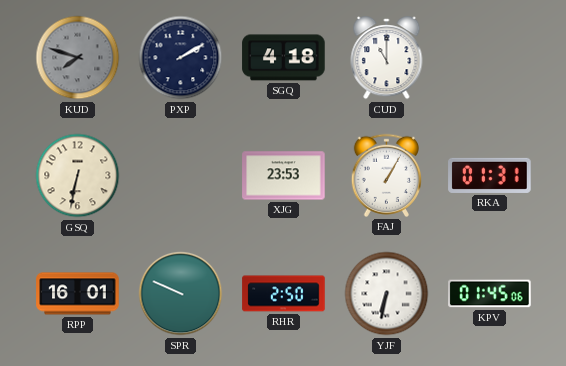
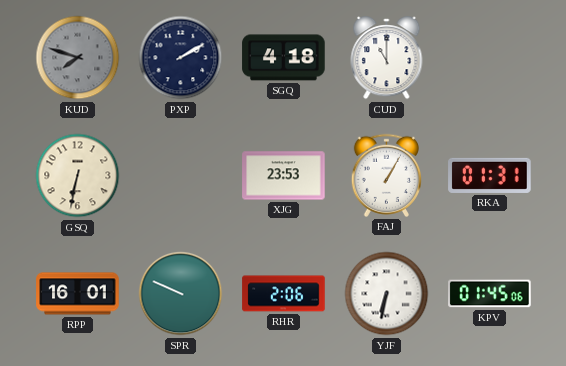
RHR: 2:50 -> 2:06
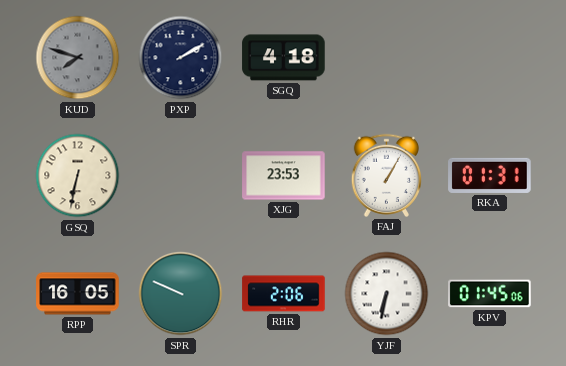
CUD: 11:00 -> none
RPP: 16:01 -> 16:05
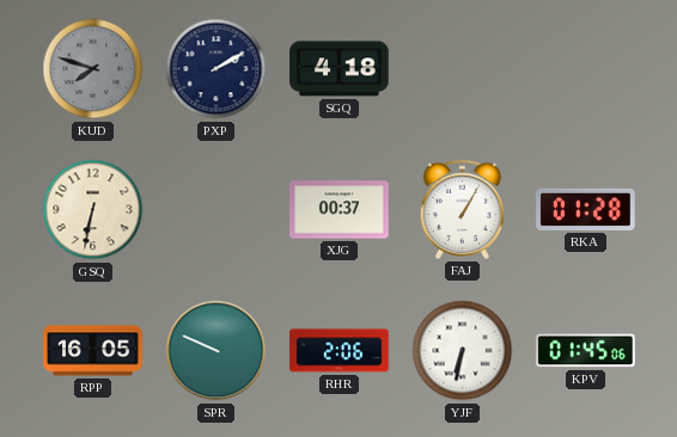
XJG: 23:53 -> 00:37
RKA: 01:31 -> 01:28
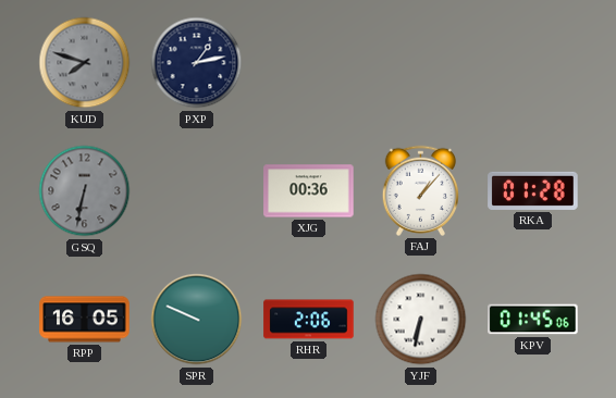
PXP: 2:10 -> 1:13
SGQ: 4:18 -> none
GSQ dial: cream -> grey
XJG: 00:37 -> 00:36
FAJ: 1:05 -> 1:07
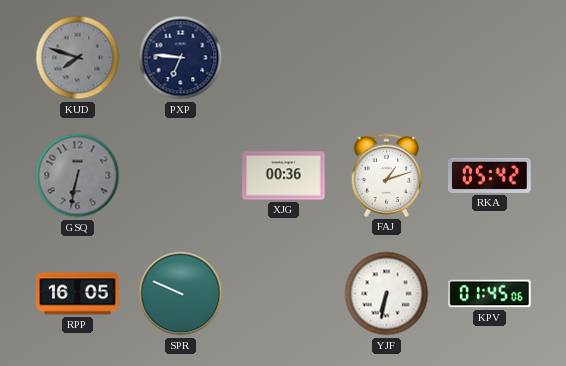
PXP: 1:13 -> 6:46
FAJ: 1:07 -> 1:12
RKA: 01:28 -> 05:42
RHR: 2:06 -> none
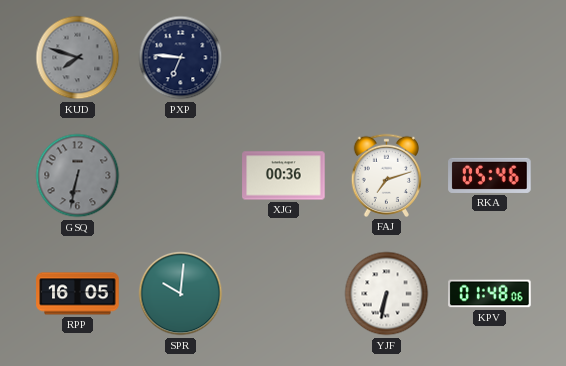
FAJ: 1:12 -> 7:12
RKA: 05:42 -> 05:46
SPR: 9:49 -> 10:01
KPV: 01:45 -> 01:48
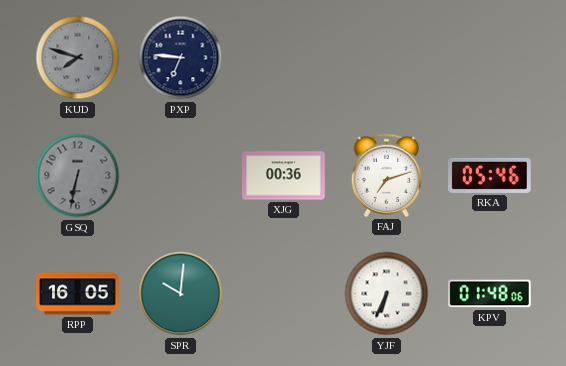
YJF: 6:32 -> 6:34
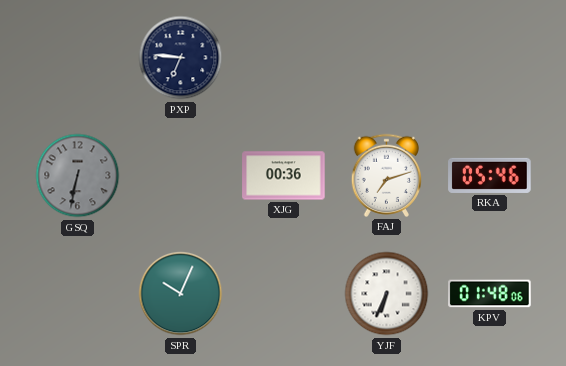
KUD: 7:48 -> none
RPP: 16:05 -> none
SPR: 10:01 -> 10:04
